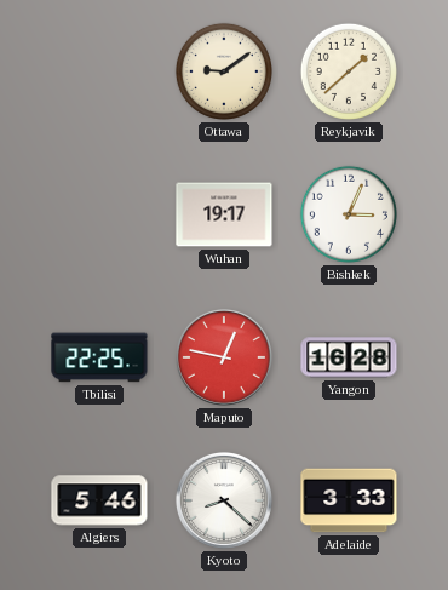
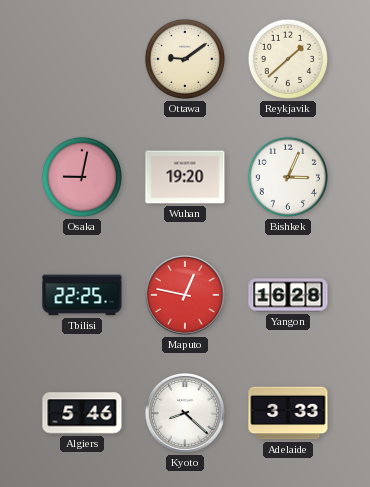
Osaka: none -> 9:02
Wuhan: 19:17 -> 19:20
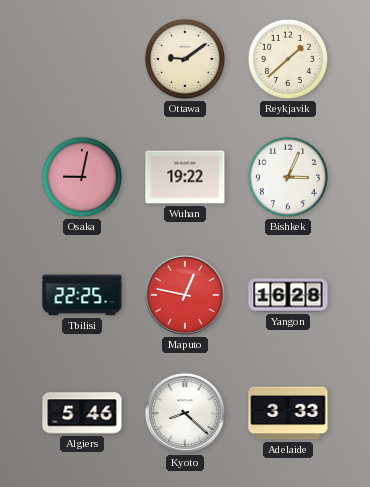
Wuhan: 19:20 -> 19:22
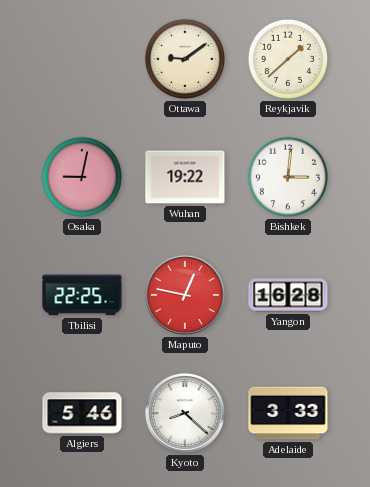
Bishkek: 3:04 -> 3:01
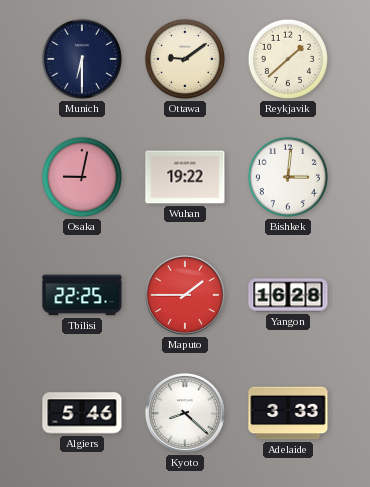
Munich: none -> 6:30
Maputo: 12:47 -> 1:45
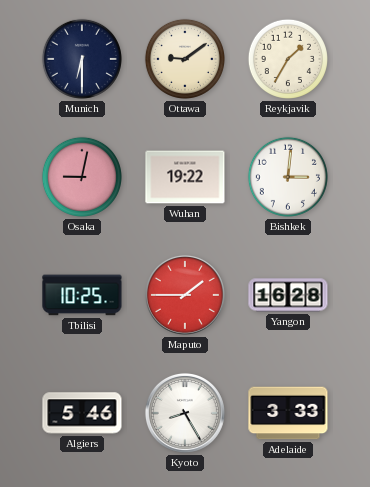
Reykjavik: 1:38 -> 1:35
Tbilisi: 22:25 -> 10:25
Kyoto: 8:22 -> 8:25
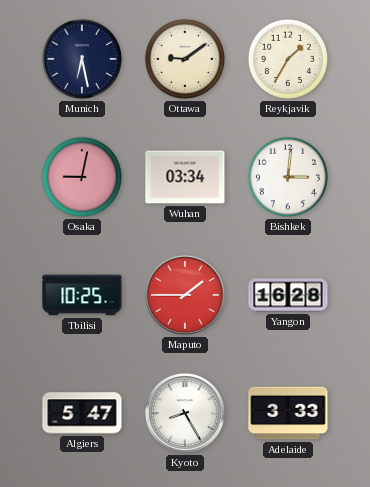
Munich: 6:30 -> 6:28
Wuhan: 19:22 -> 03:34
Algiers: 5:46 -> 5:47
